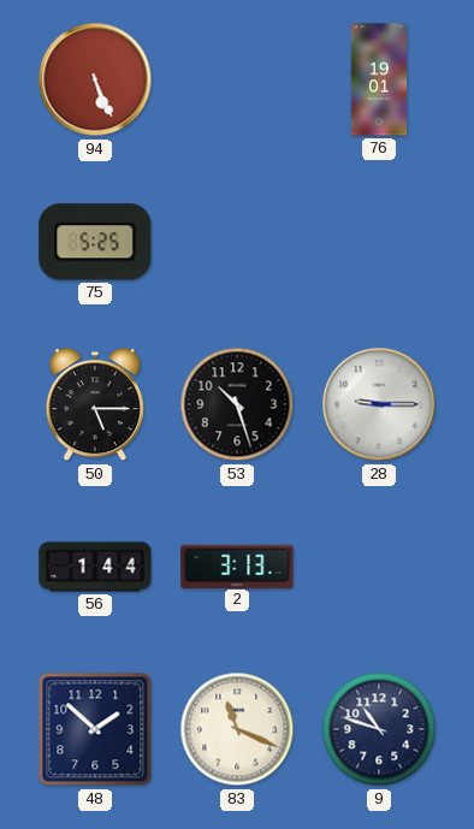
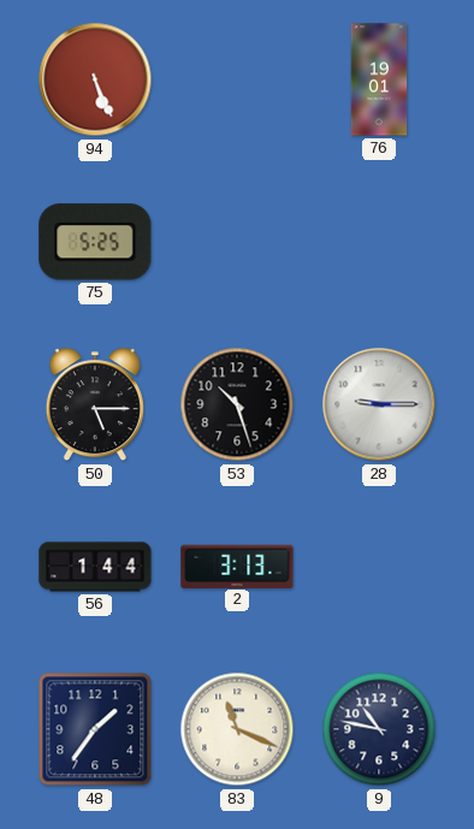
48: 1:52 -> 1:36
9: 10:48 -> 10:47
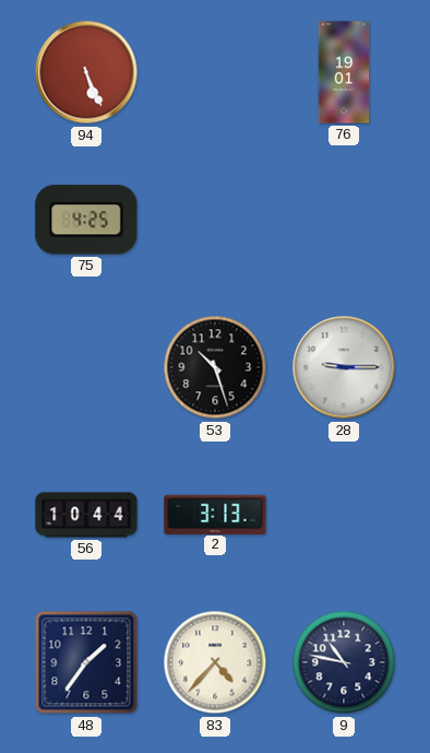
75: 5:25 -> 4:25
50: 5:15 -> none
56: 1:44 -> 10:44
83: 11:19 -> 4:37
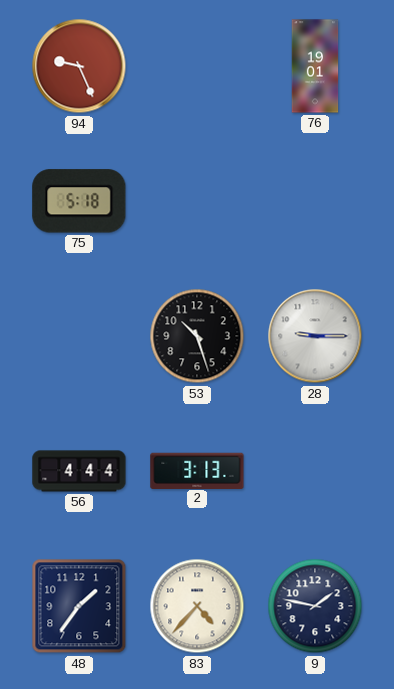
94: 5:26 -> 9:26
75: 4:25 -> 5:18
56: 10:44 -> 4:44
9: 10:47 -> 1:47
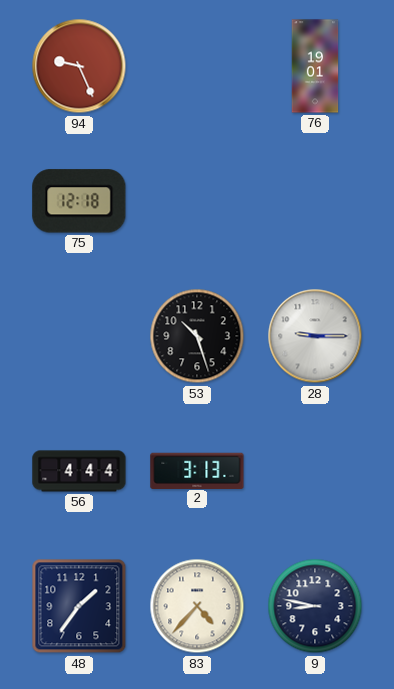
75: 5:18 -> 12:18
9: 1:47 -> 8:47
